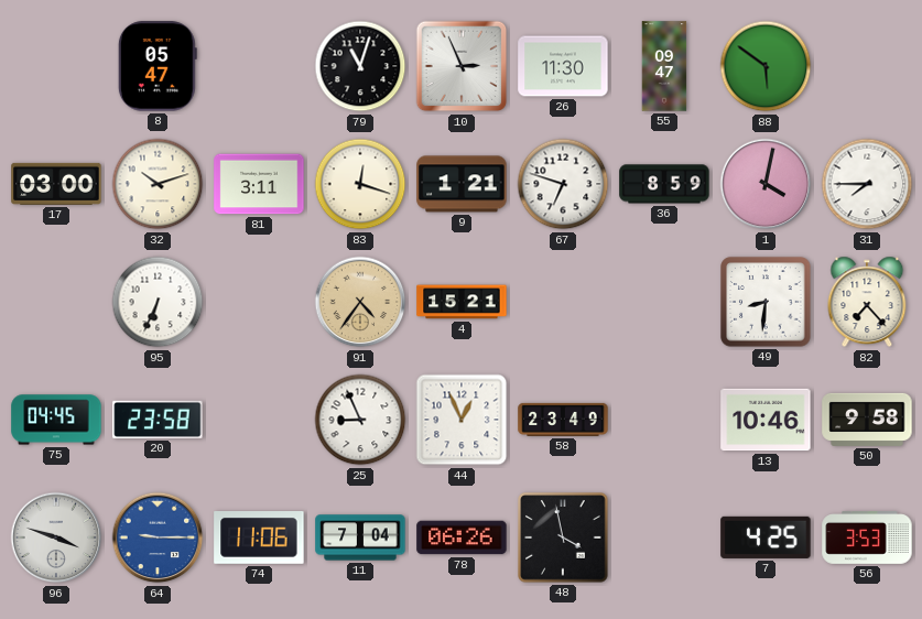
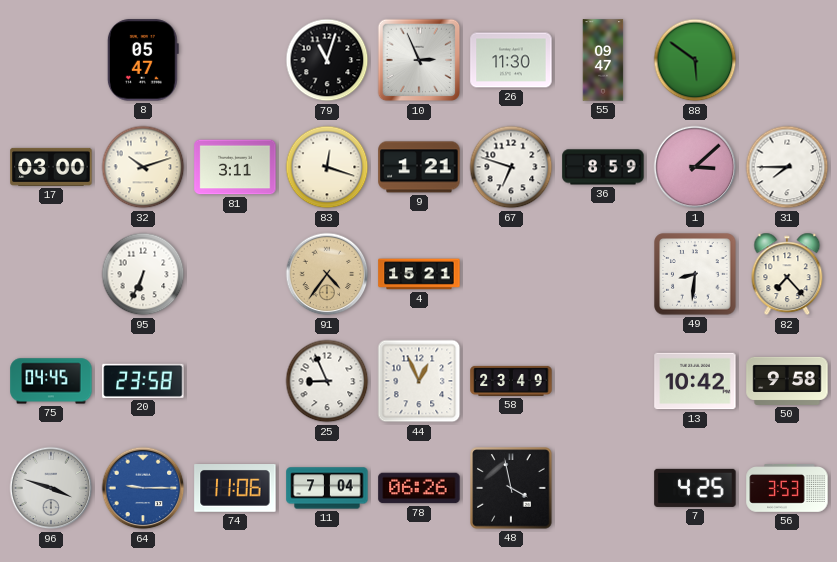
1: 4:02 -> 3:08
13: 10:46 -> 10:42
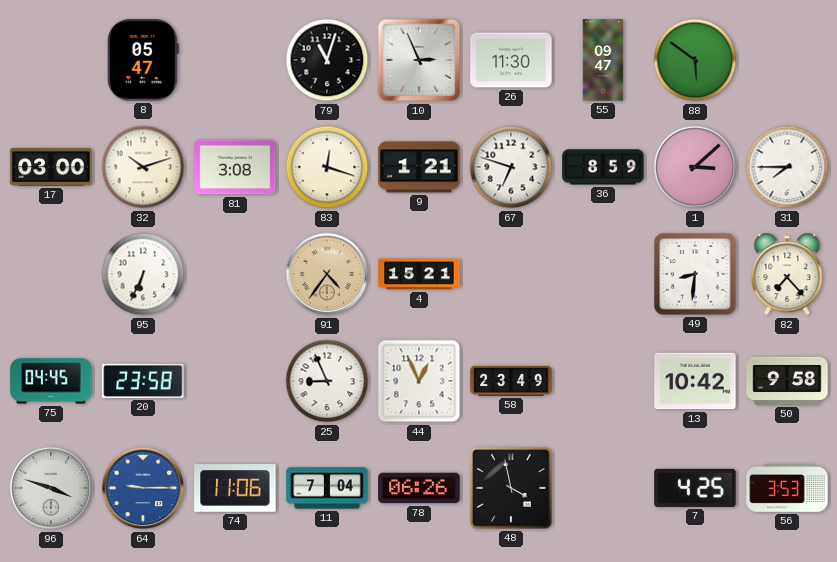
81: 3:11 -> 3:08
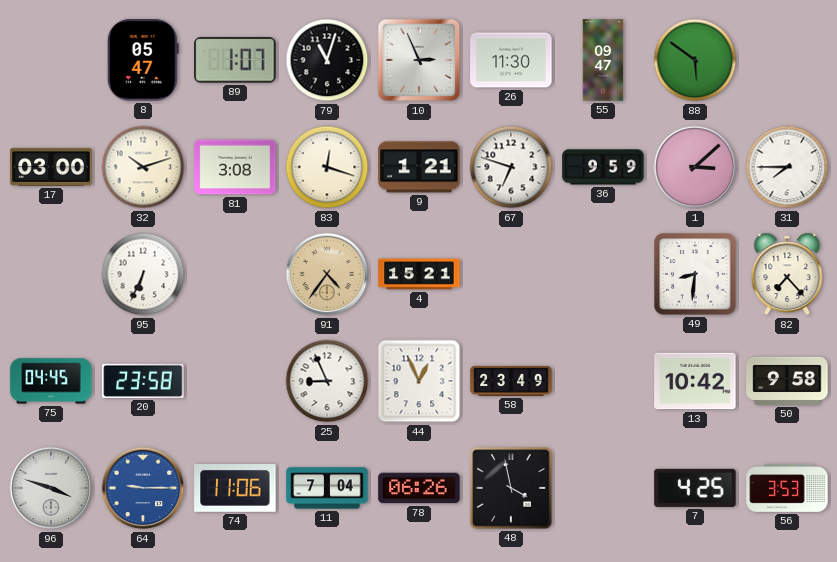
89: none -> 1:07
36: 8:59 -> 9:59
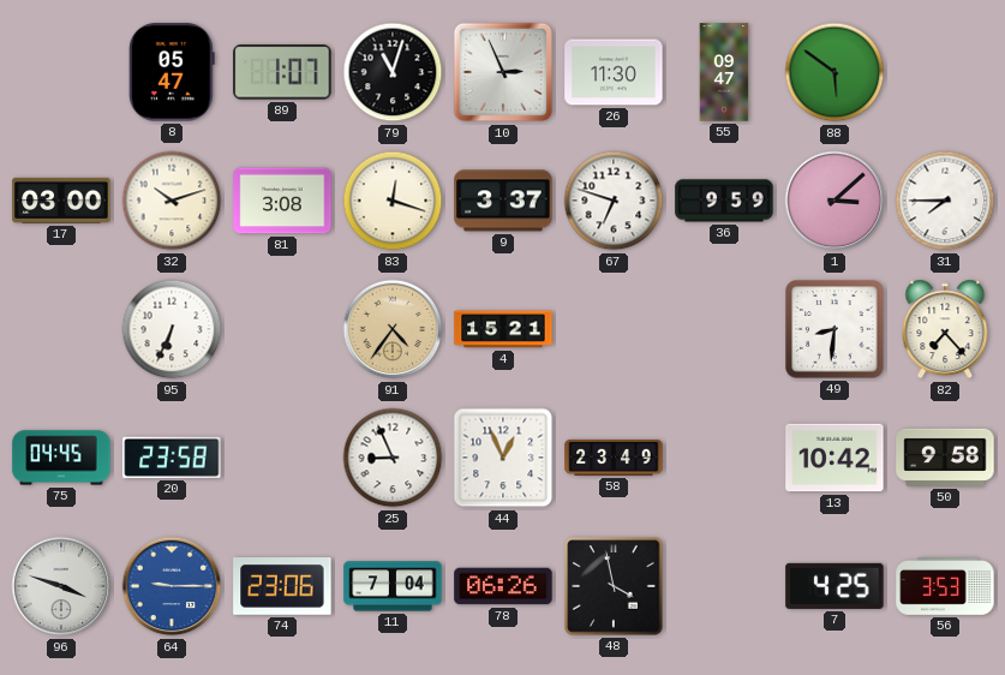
9: 1:21 -> 3:37
74: 11:06 -> 23:06
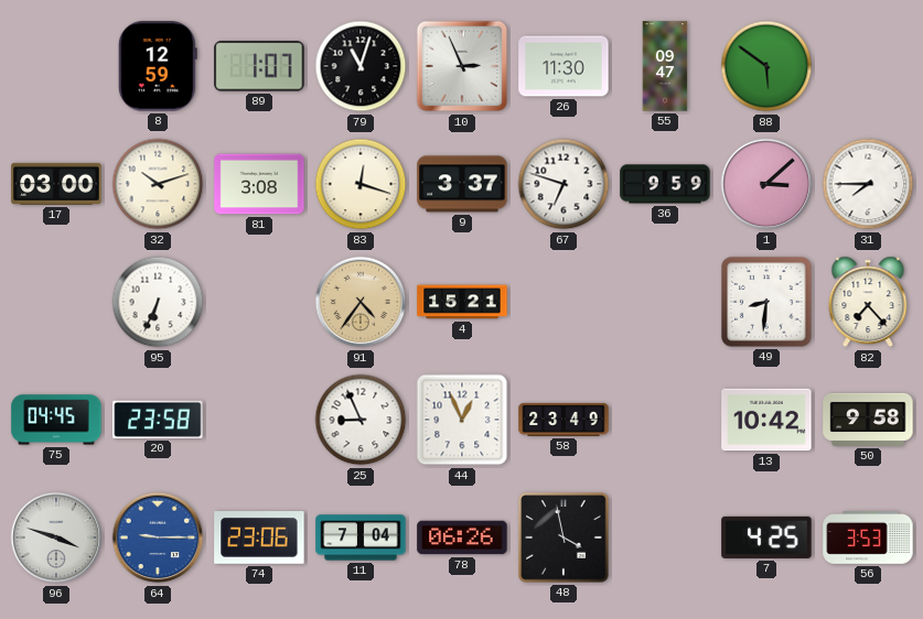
8: 05:47 -> 12:59
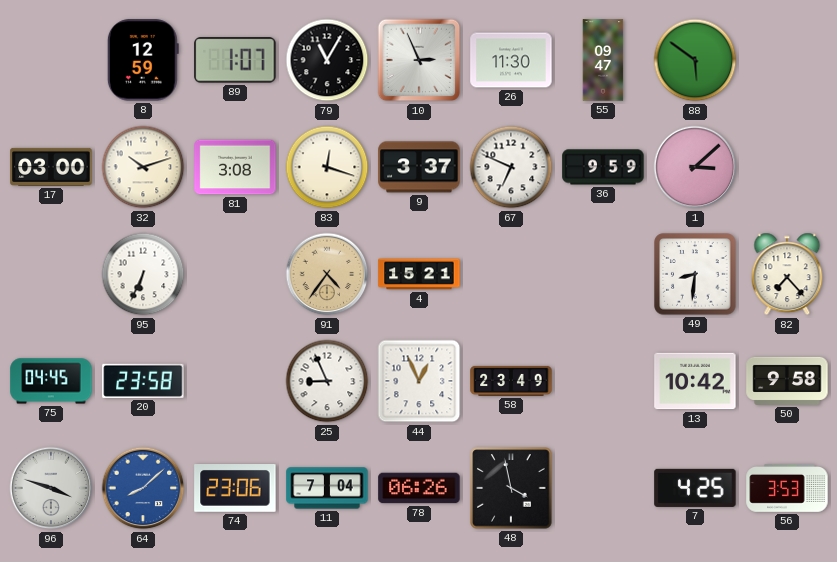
79: 11:03 -> 11:05
67: 6:48 -> 6:49
31: 7:45 -> none
64: 9:15 -> 8:08
